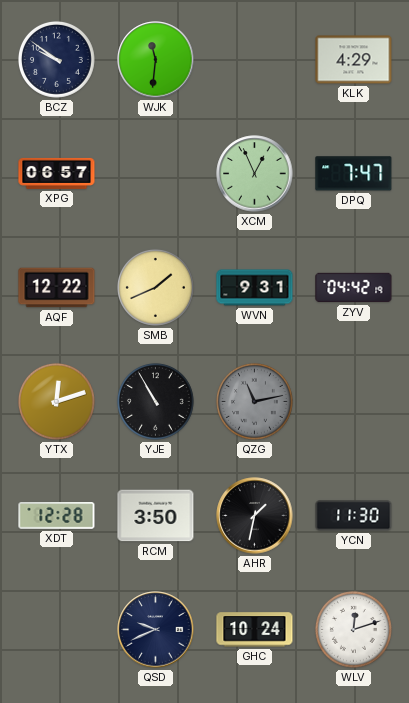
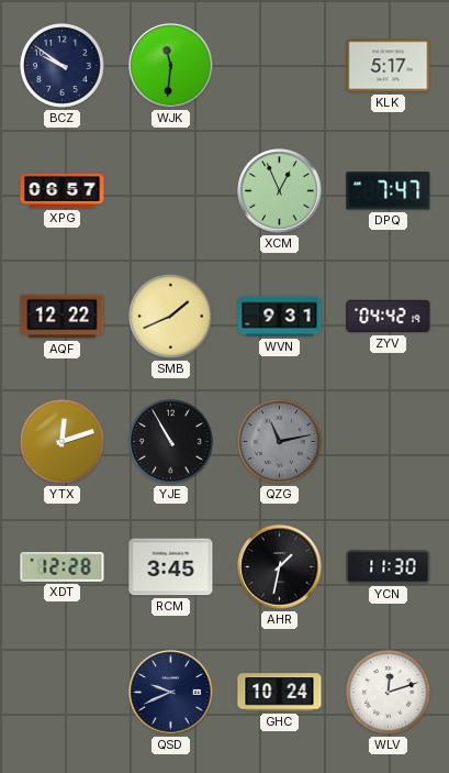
KLK: 4:29 -> 5:17
RCM: 3:50 -> 3:45
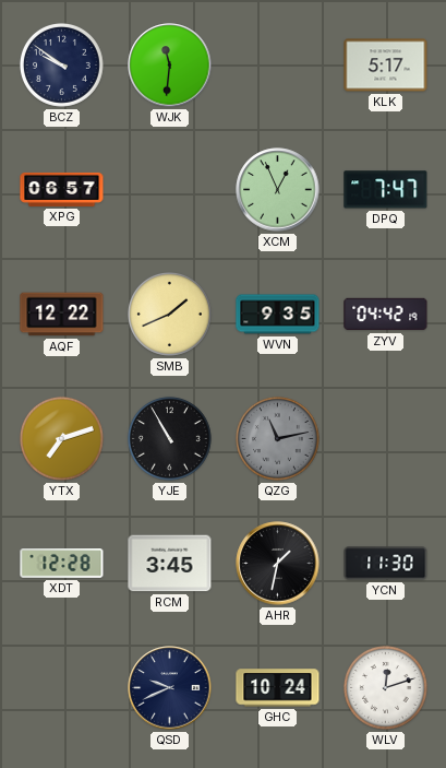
WVN: 9:31 -> 9:35
YTX: 12:12 -> 7:12
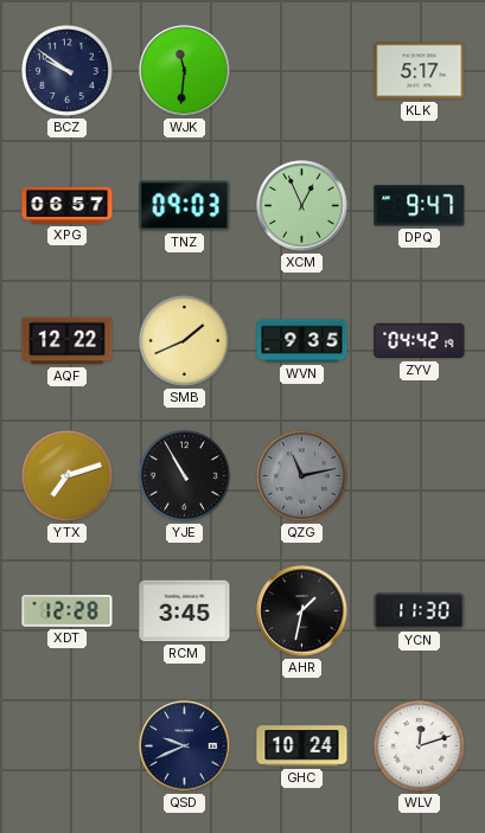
TNZ: none -> 09:03
DPQ: 7:47 -> 9:47
